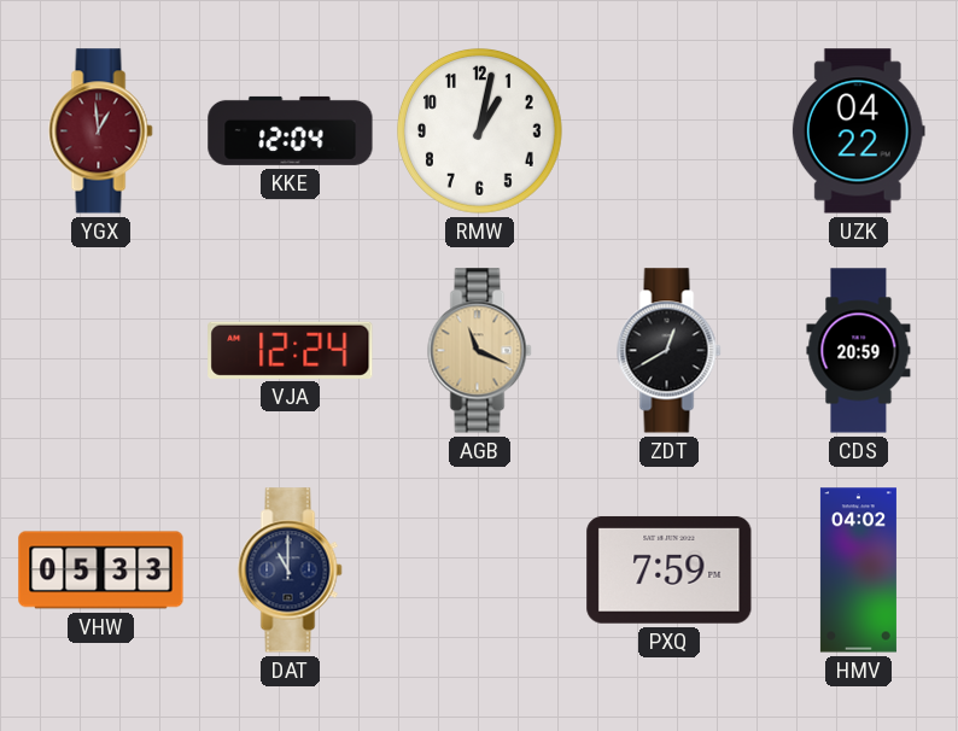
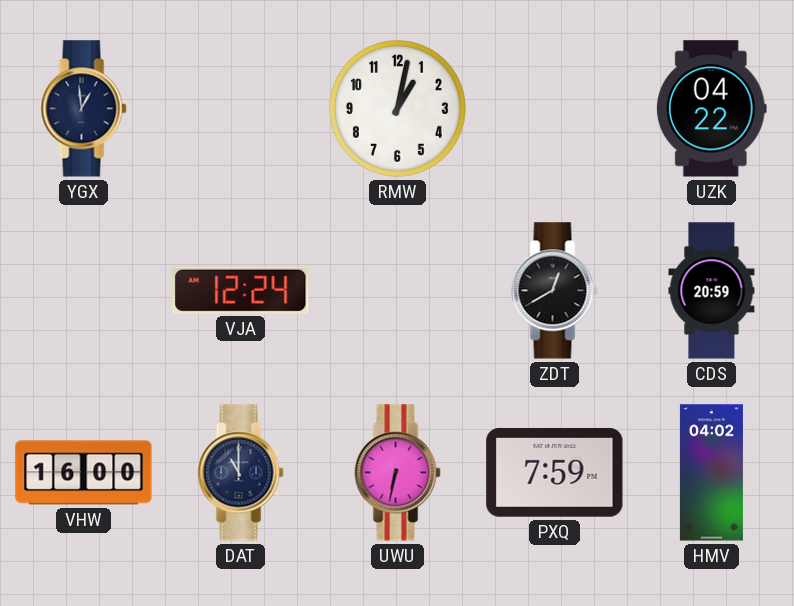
YGX dial: burgundy -> navy
KKE: 12:04 -> none
AGB: 11:19 -> none
VHW: 05:33 -> 16:00
UWU: none -> 6:32
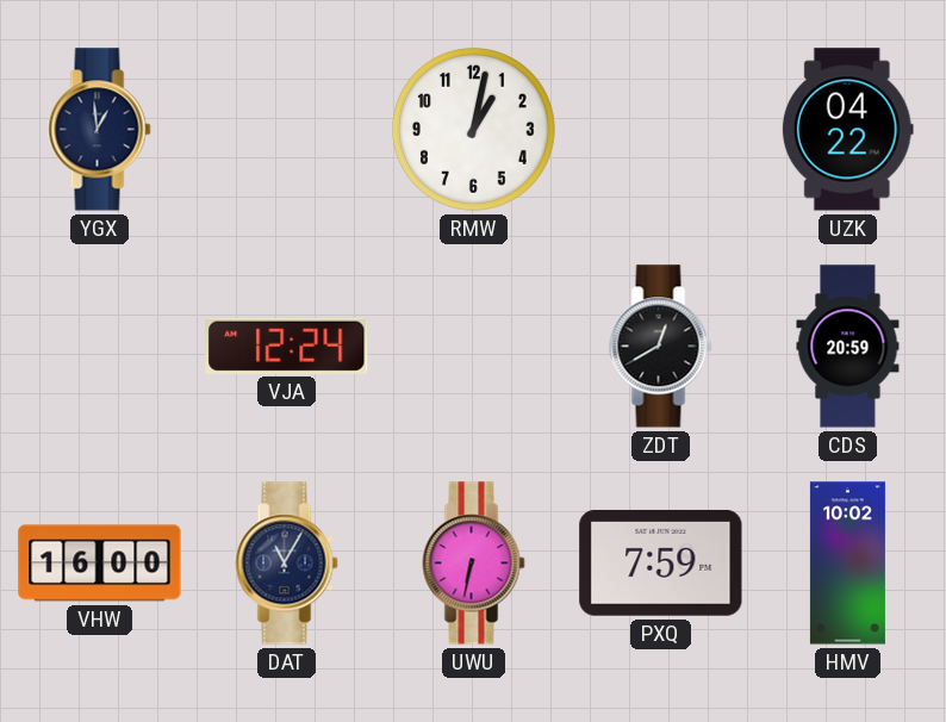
DAT: 11:00 -> 11:05
HMV: 04:02 -> 10:02
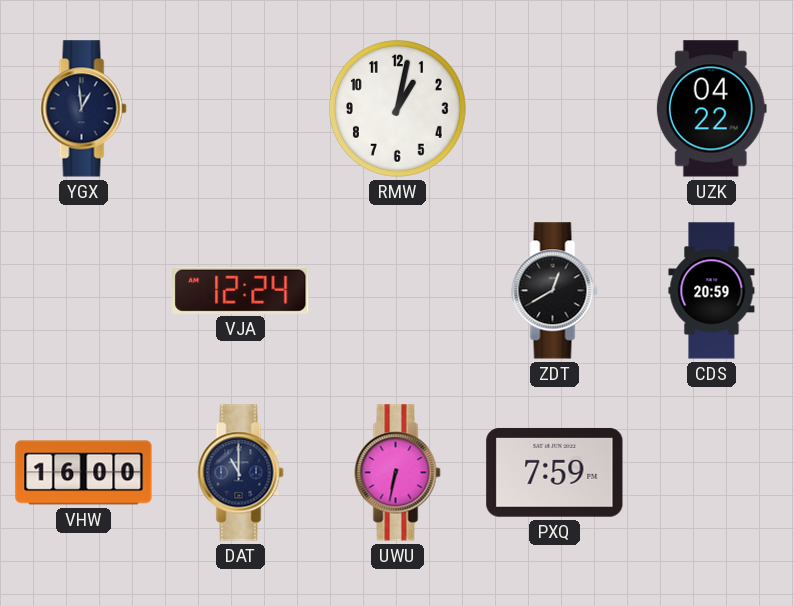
DAT: 11:05 -> 11:00
HMV: 10:02 -> none
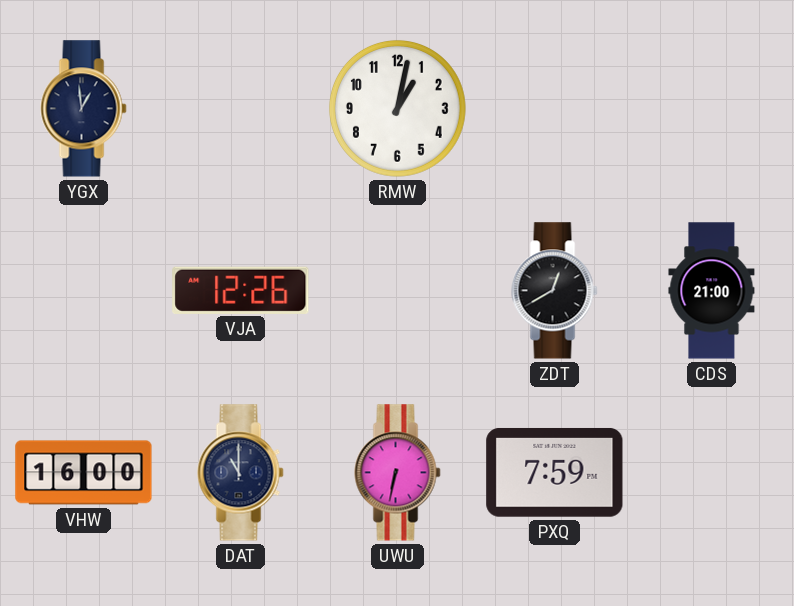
UZK: 04:22 -> none
VJA: 12:24 -> 12:26
CDS: 20:59 -> 21:00
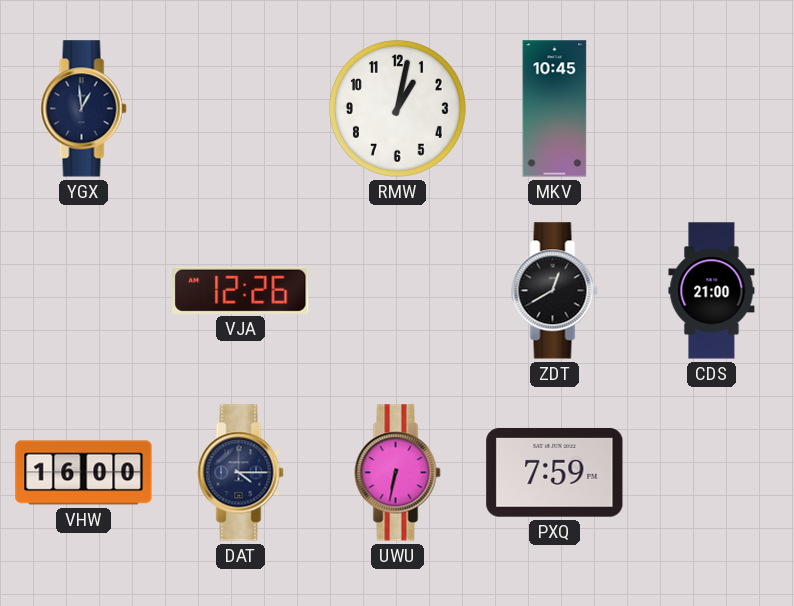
MKV: none -> 10:45
DAT: 11:00 -> 4:15
